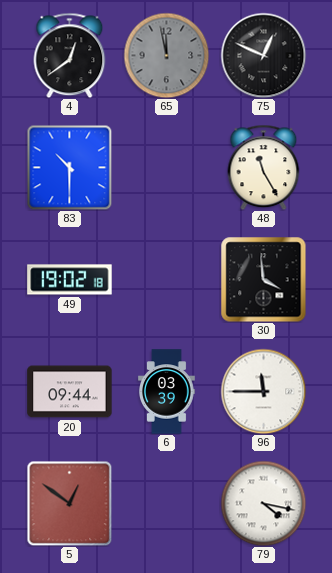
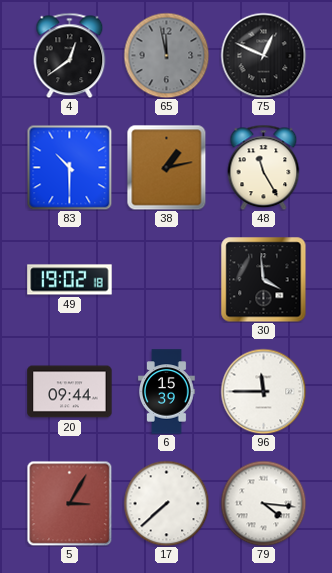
38: none -> 1:13
6: 03:39 -> 15:39
5: 12:51 -> 3:05
17: none -> 7:38
79: 4:17 -> 4:16
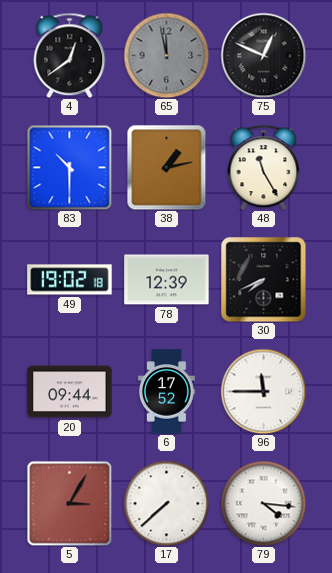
78: none -> 12:39
30: 3:59 -> 7:41
6: 15:39 -> 17:52
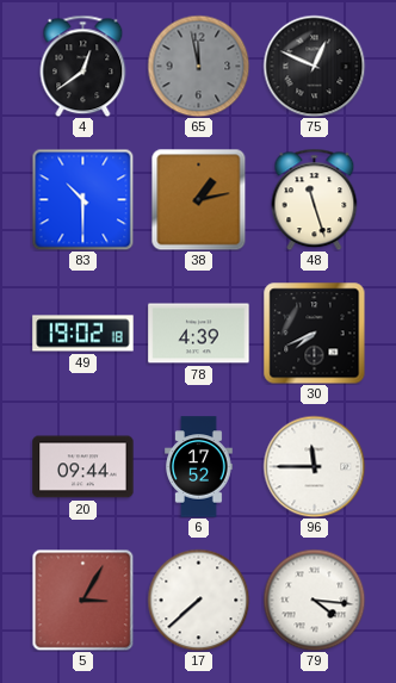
48: 11:25 -> 11:27
78: 12:39 -> 4:39
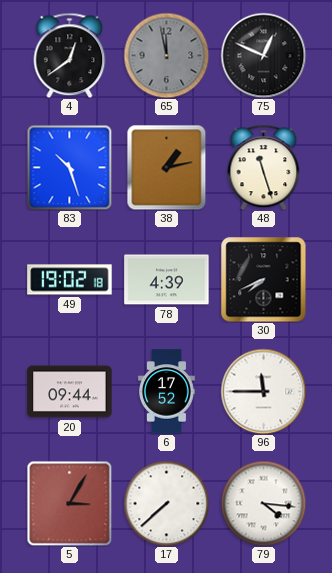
83: 10:30 -> 10:27
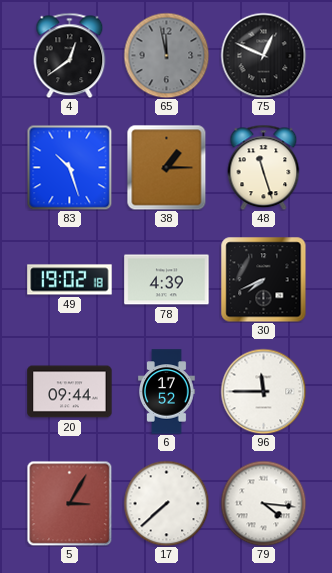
38: 1:13 -> 1:15
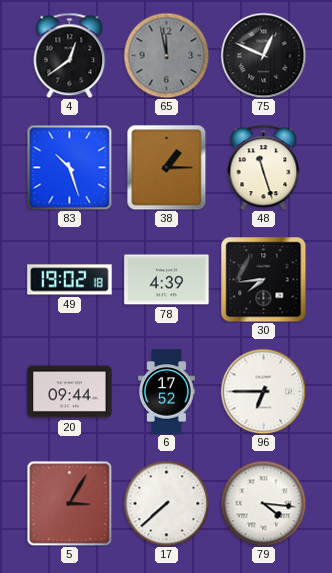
30: 7:41 -> 7:44
96: 11:45 -> 6:45
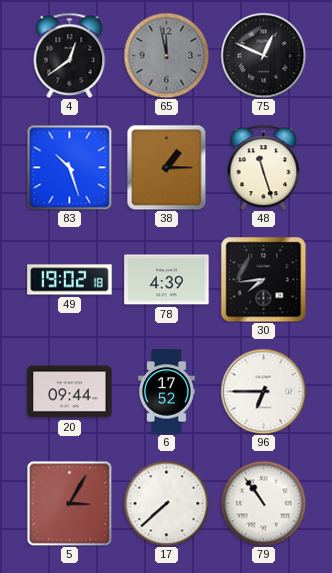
79: 4:16 -> 10:54
